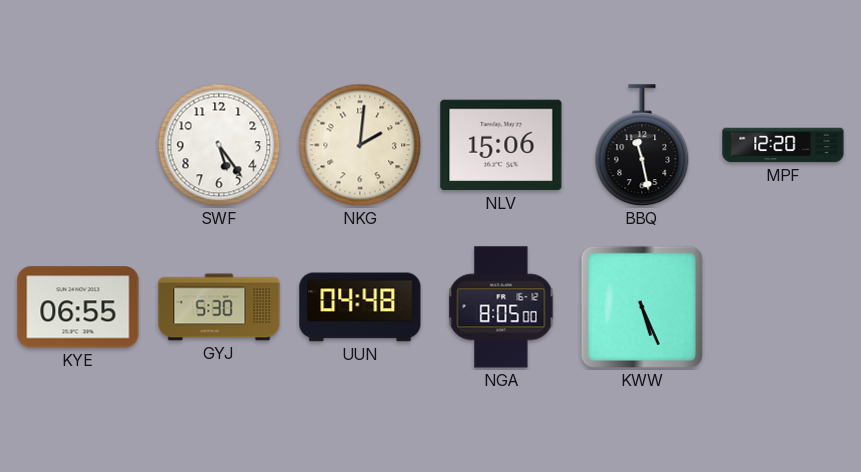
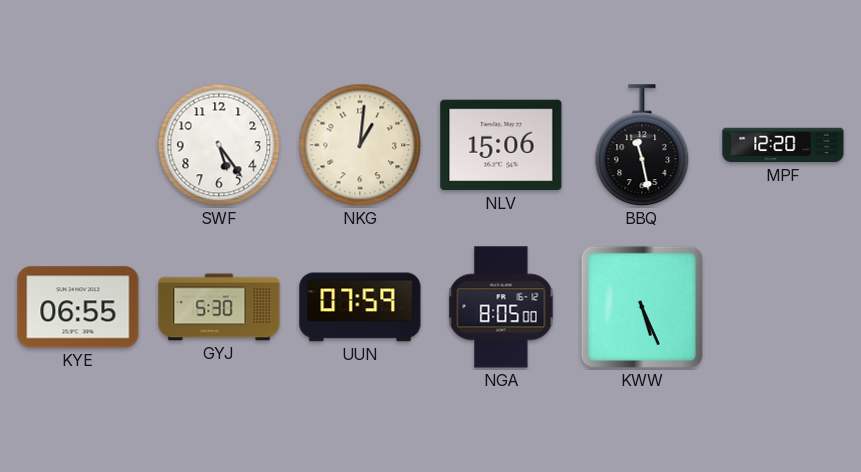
NKG: 2:01 -> 1:01
UUN: 04:48 -> 07:59
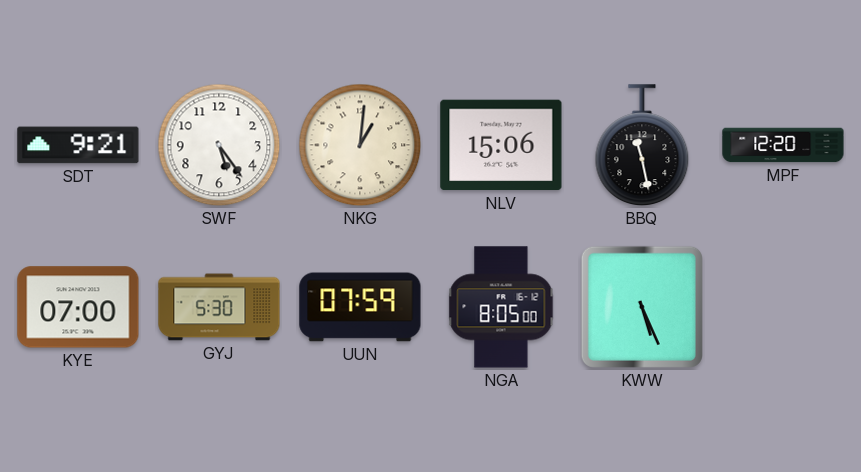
SDT: none -> 9:21
KYE: 06:55 -> 07:00
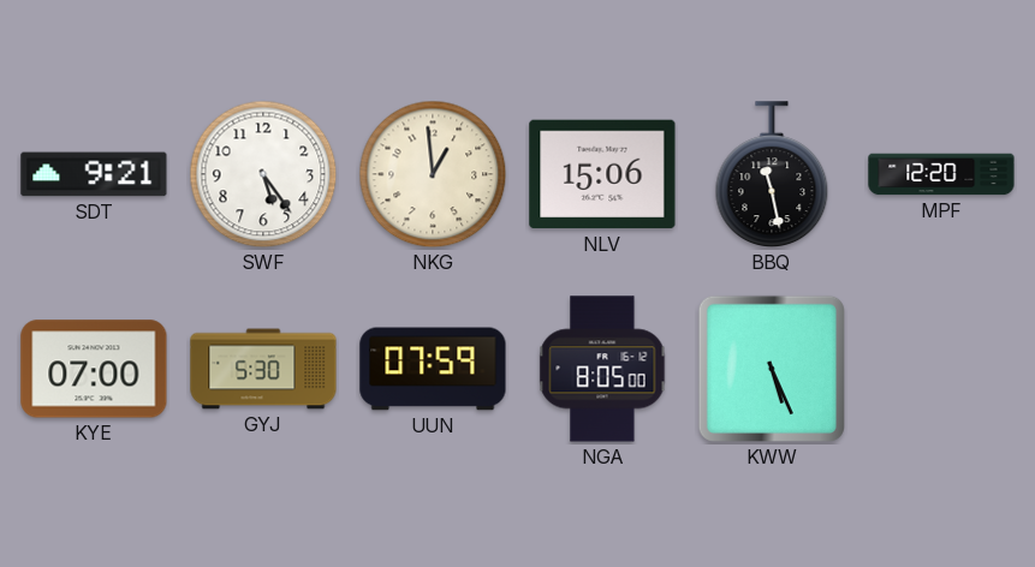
NKG: 1:01 -> 12:59
